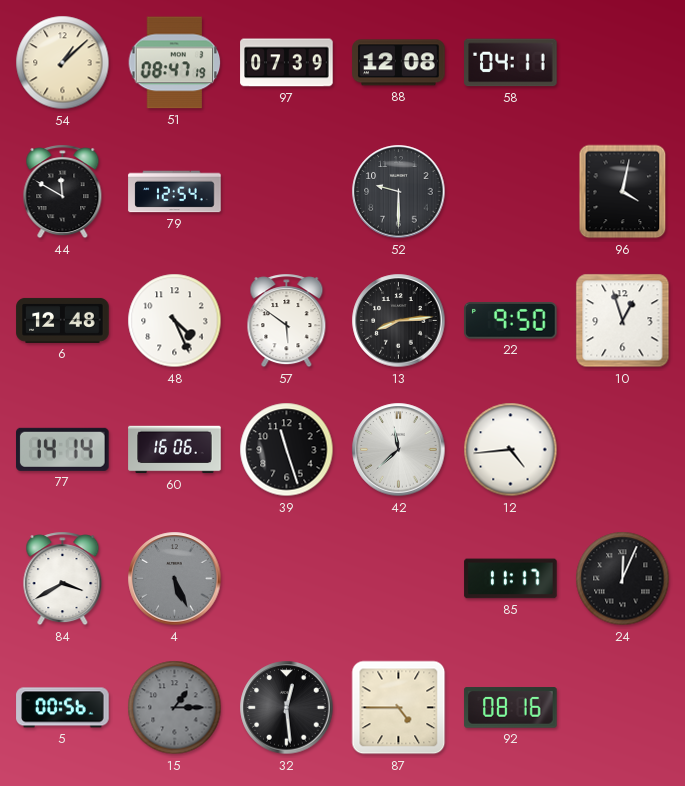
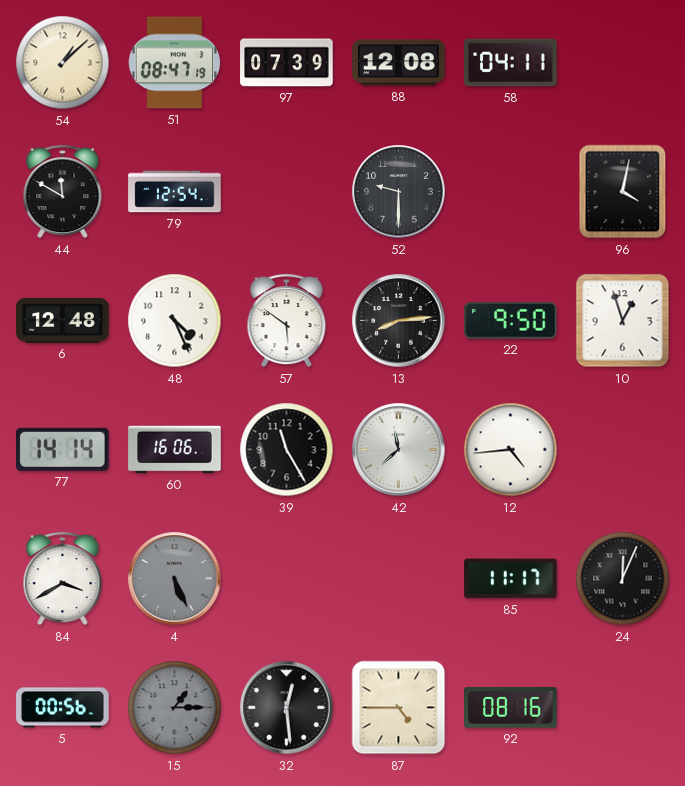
39: 11:27 -> 11:25
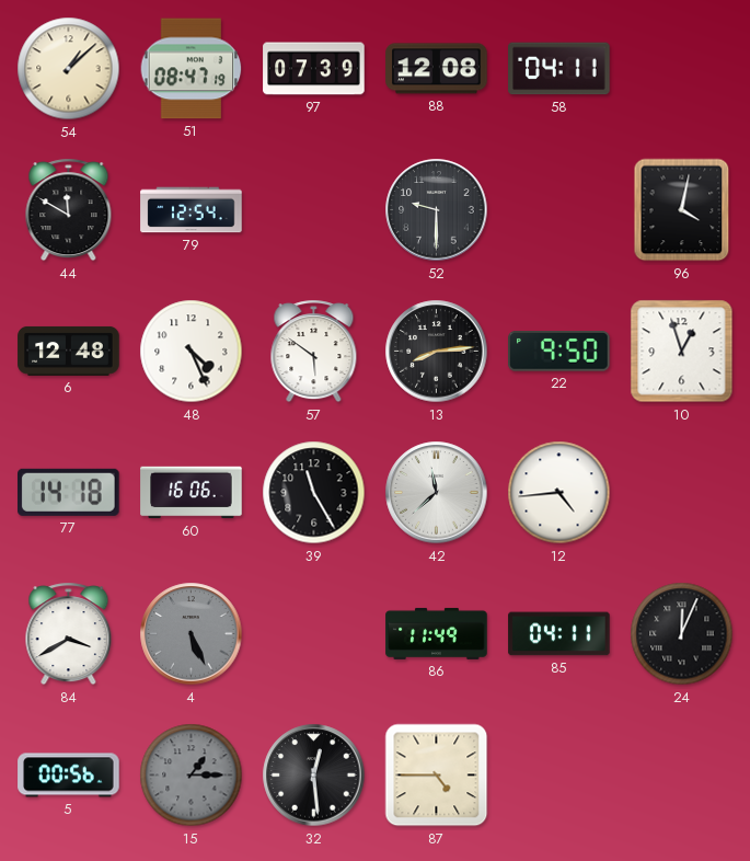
77: 14:14 -> 14:18
86: none -> 11:49
85: 11:17 -> 04:11
92: 08:16 -> none
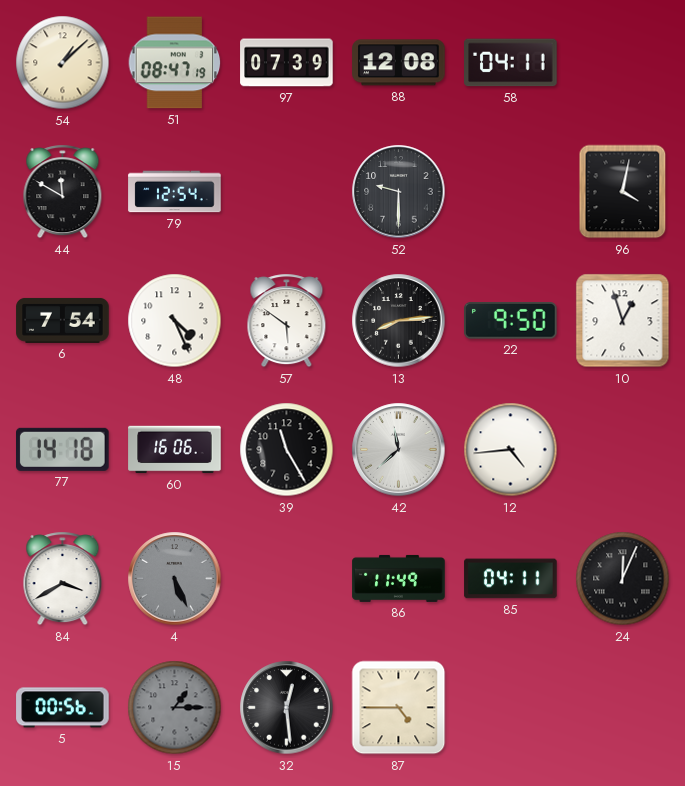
6: 12:48 -> 7:54
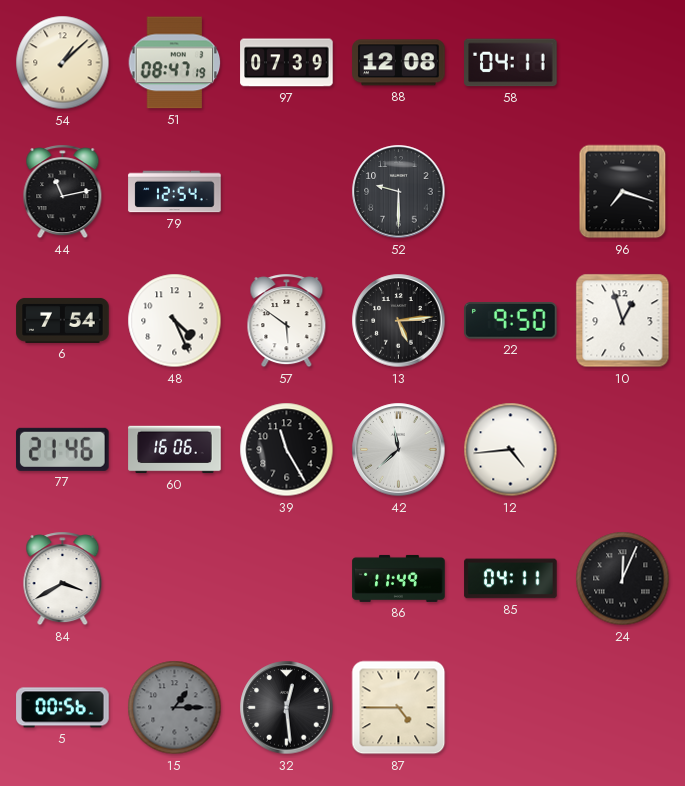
44: 11:50 -> 11:13
96: 4:02 -> 7:18
13: 8:14 -> 5:14
77: 14:18 -> 21:46
4: 5:26 -> none
